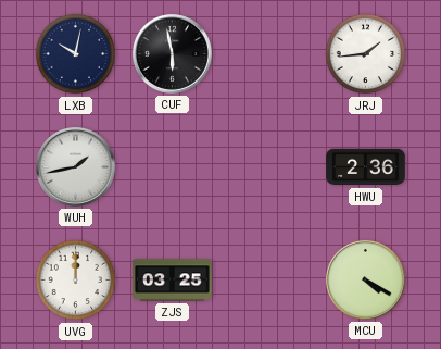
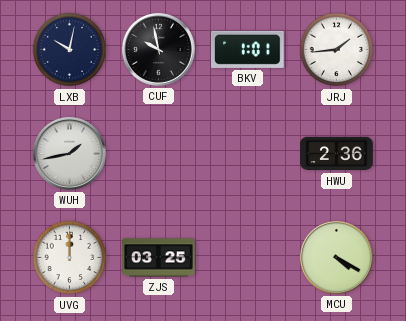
CUF: 5:58 -> 9:58
BKV: none -> 1:01
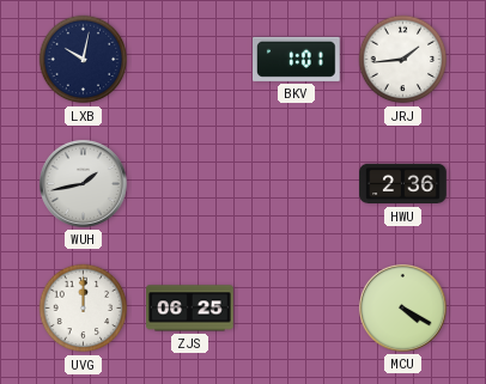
CUF: 9:58 -> none
ZJS: 03:25 -> 06:25
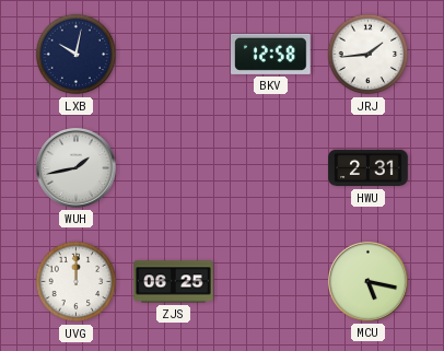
BKV: 1:01 -> 12:58
HWU: 2:36 -> 2:31
MCU: 4:20 -> 5:17
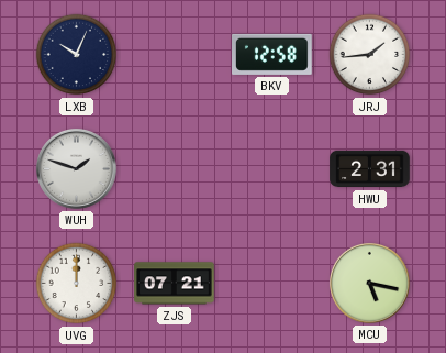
LXB: 10:02 -> 10:04
WUH: 1:43 -> 1:48
ZJS: 06:25 -> 07:21
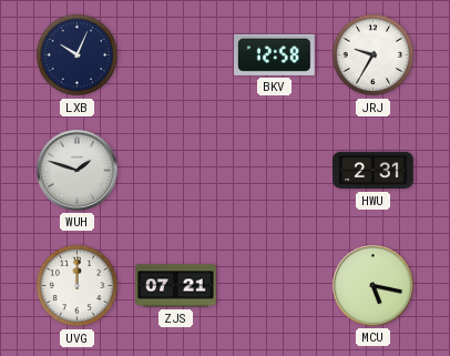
JRJ: 1:44 -> 9:35
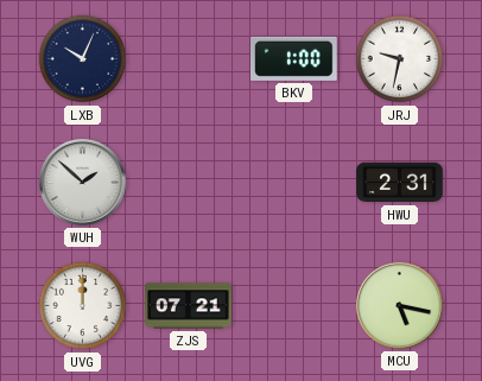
BKV: 12:58 -> 1:00
JRJ: 9:35 -> 9:32
WUH: 1:48 -> 1:52
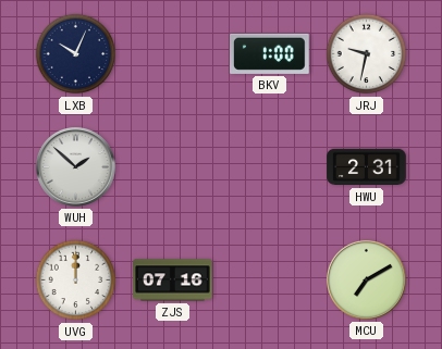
ZJS: 07:21 -> 07:16
MCU: 5:17 -> 7:10
